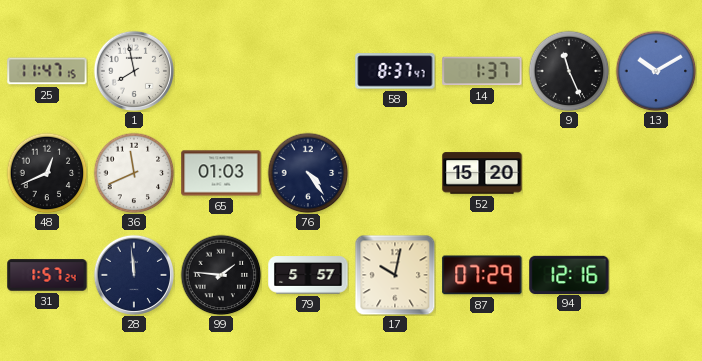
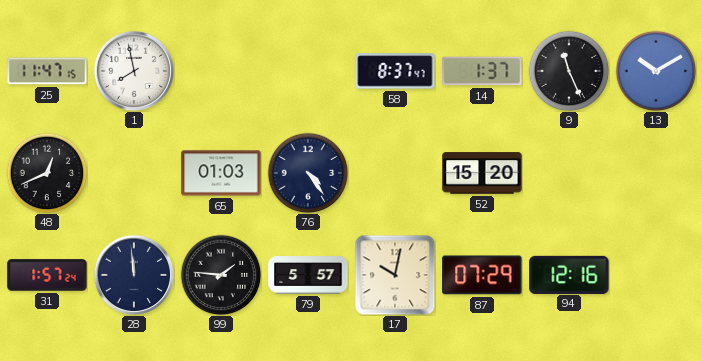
36: 11:41 -> none
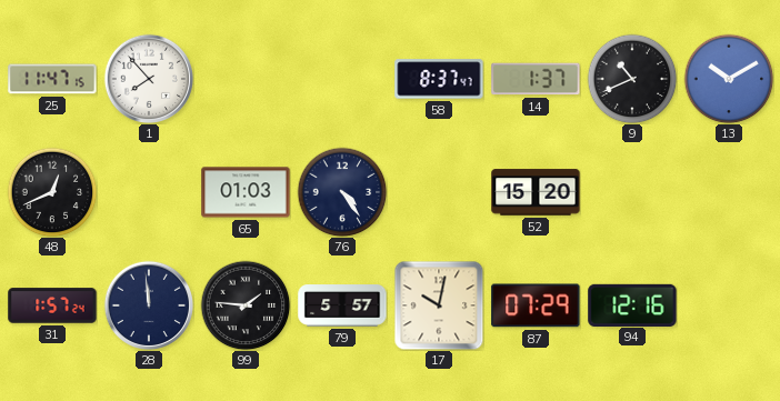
1: 7:58 -> 7:53
9: 11:26 -> 10:41
